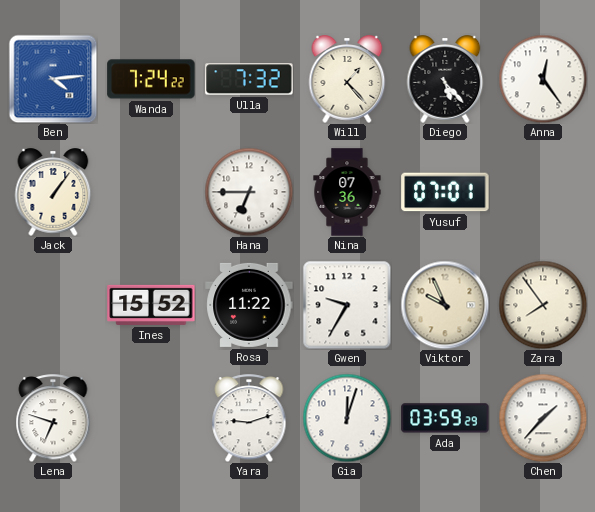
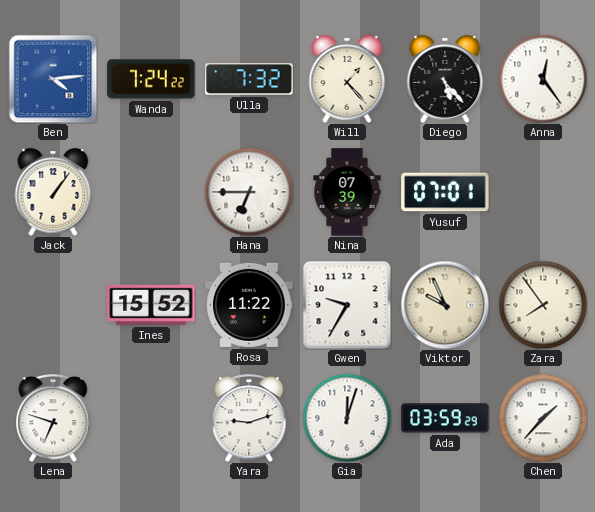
Nina: 07:36 -> 07:39
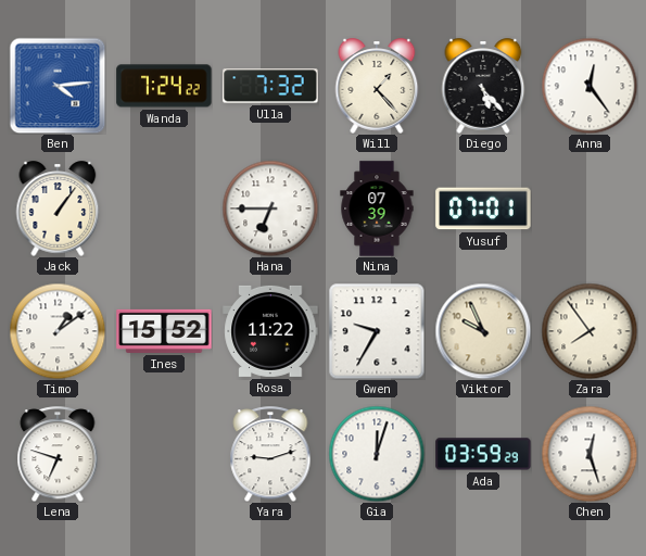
Timo: none -> 1:09
Chen: 1:37 -> 12:27
